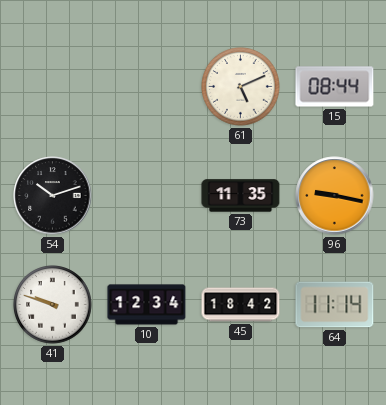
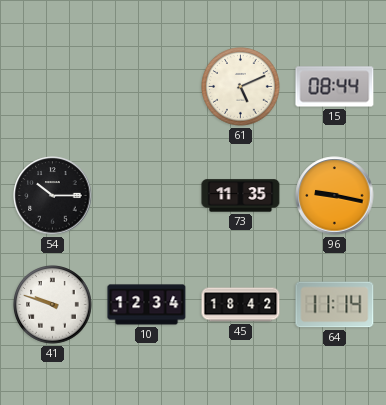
54: 10:12 -> 10:15
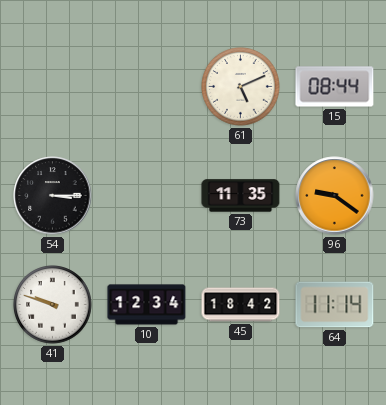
54: 10:15 -> 3:15
96: 9:17 -> 9:21
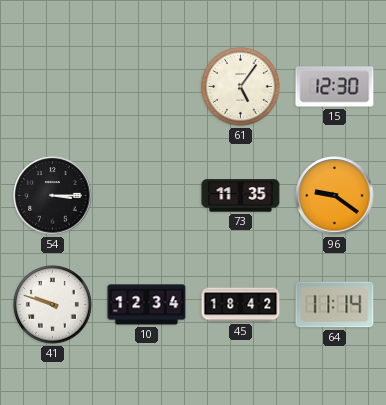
61: 5:11 -> 5:06
15: 08:44 -> 12:30
